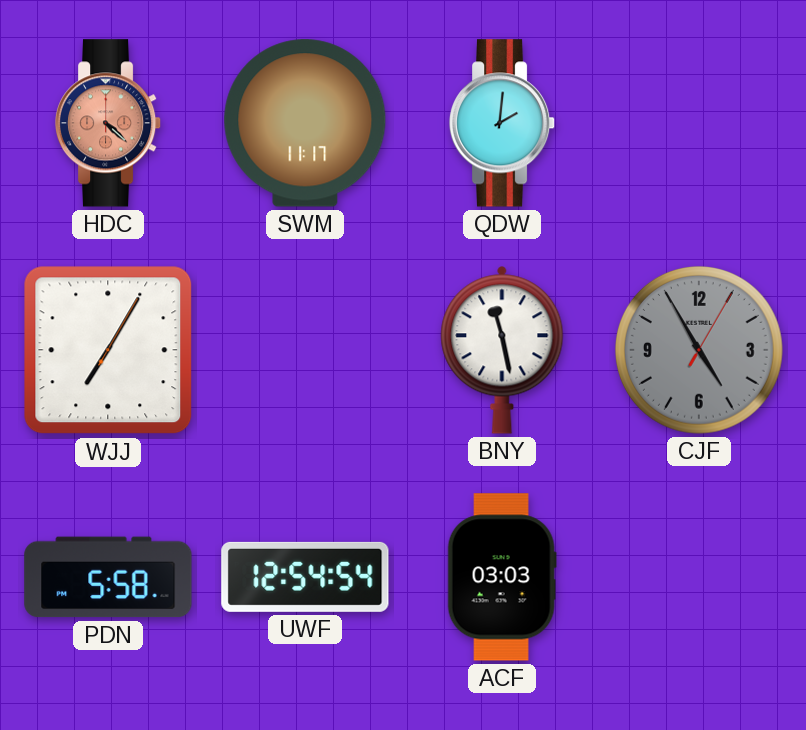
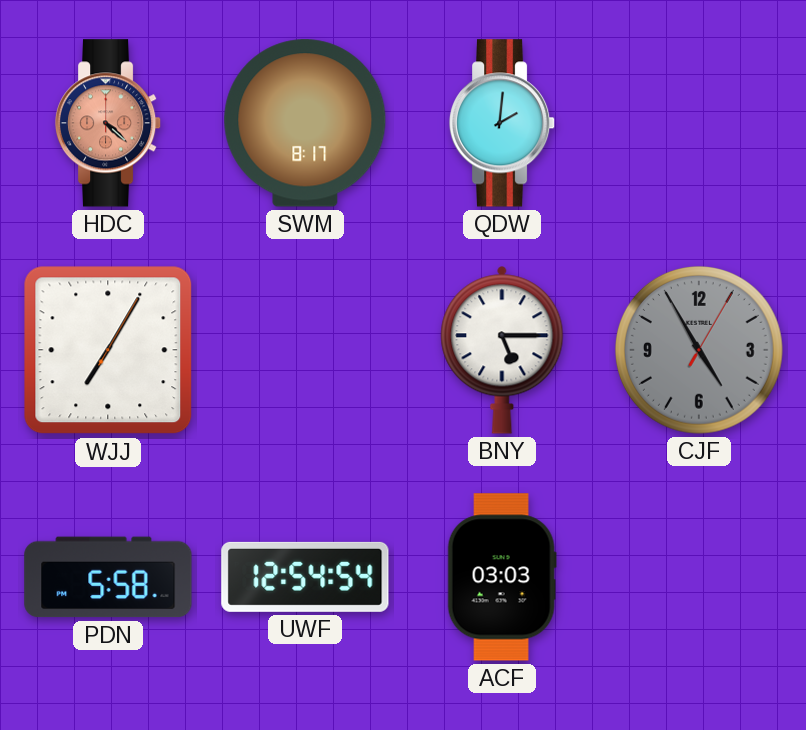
SWM: 11:17 -> 8:17
BNY: 11:28 -> 5:15
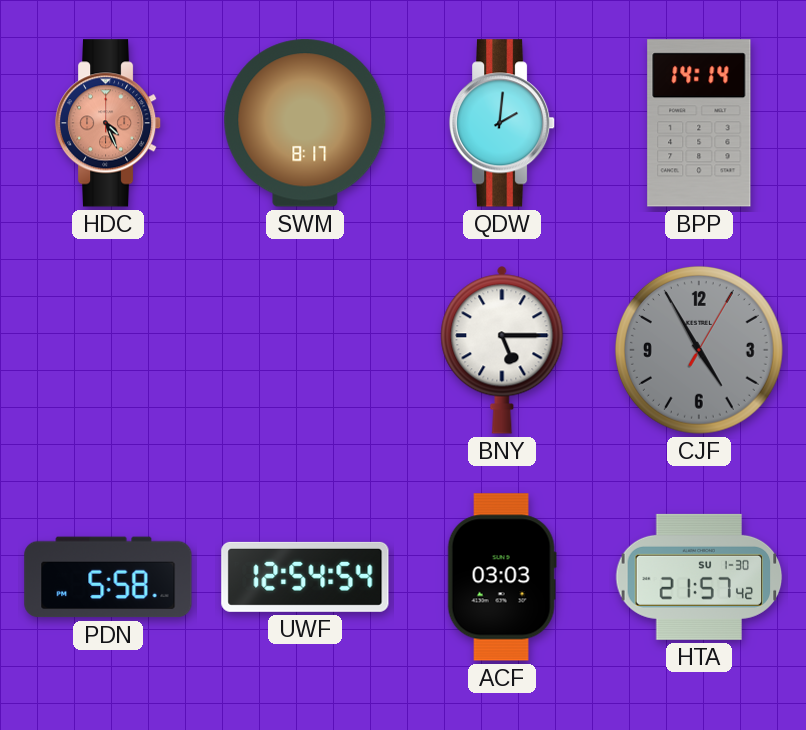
HDC: 4:22 -> 4:26
BPP: none -> 14:14
WJJ: 7:05 -> none
HTA: none -> 21:57
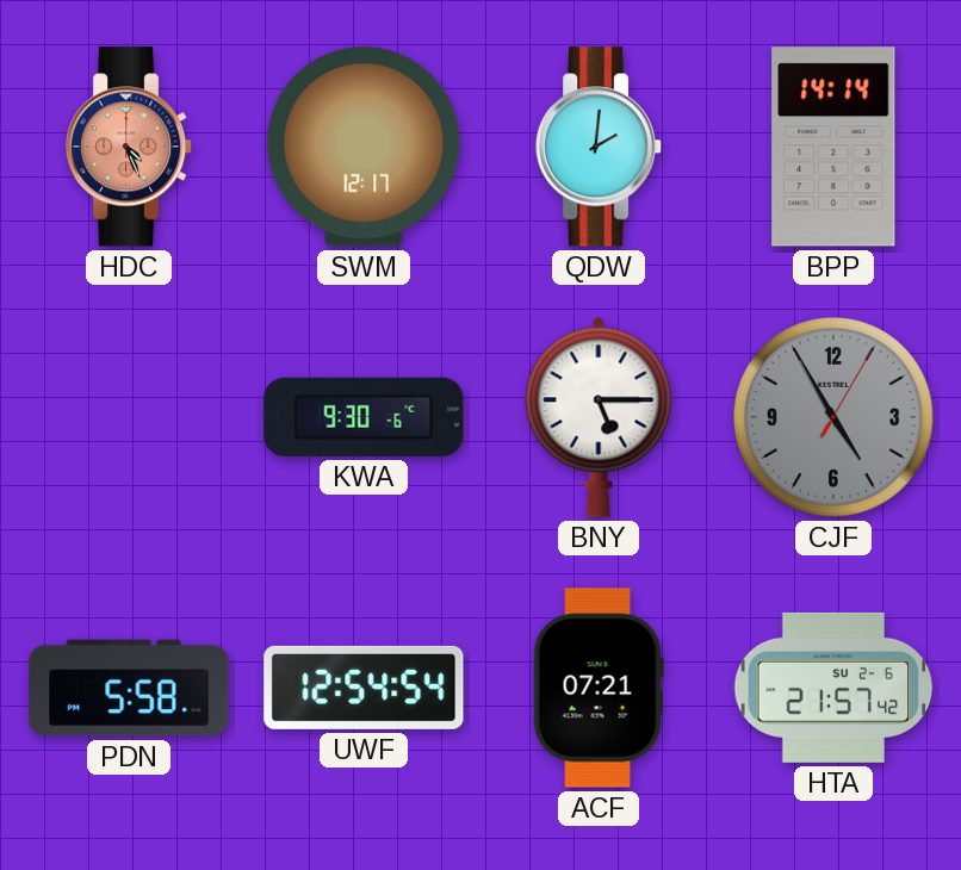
SWM: 8:17 -> 12:17
KWA: none -> 9:30
ACF: 03:03 -> 07:21
HTA date: SU 1-30 -> SU 2-6
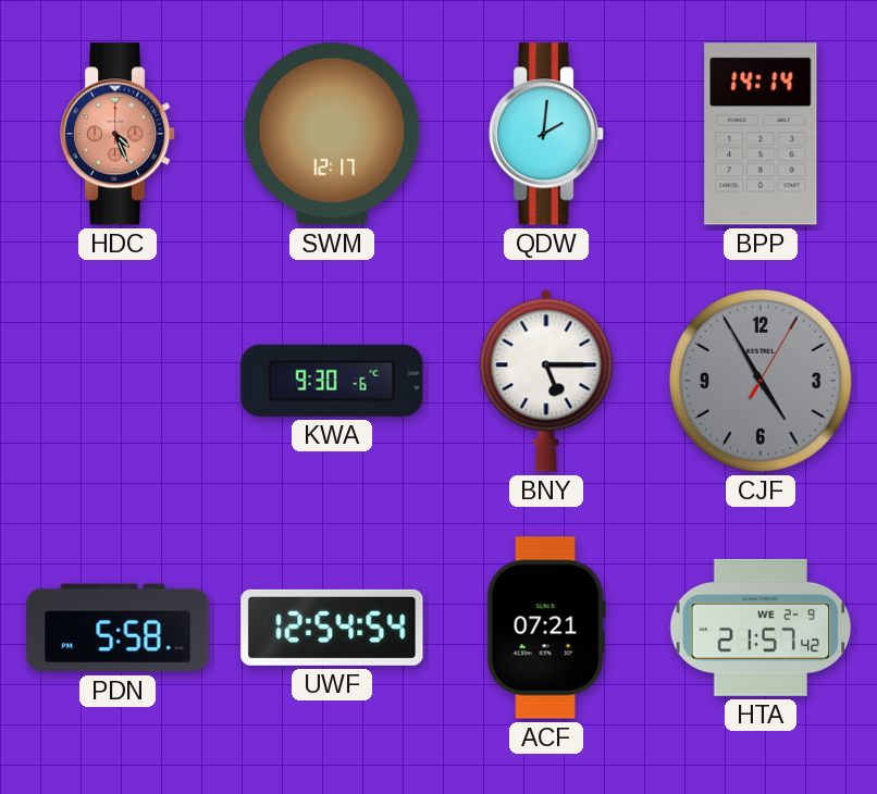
HTA date: SU 2-6 -> WE 2-9
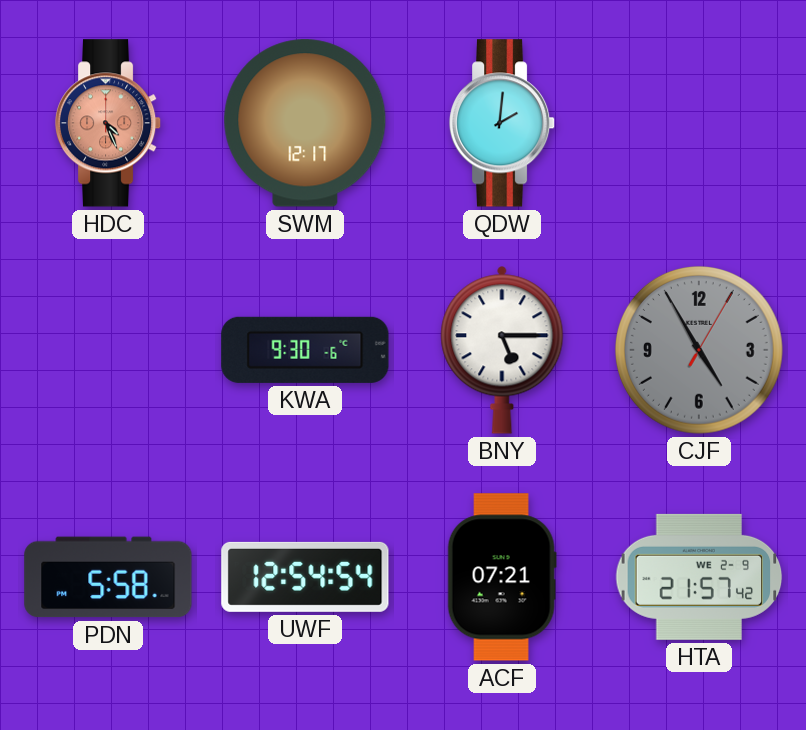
BPP: 14:14 -> none
